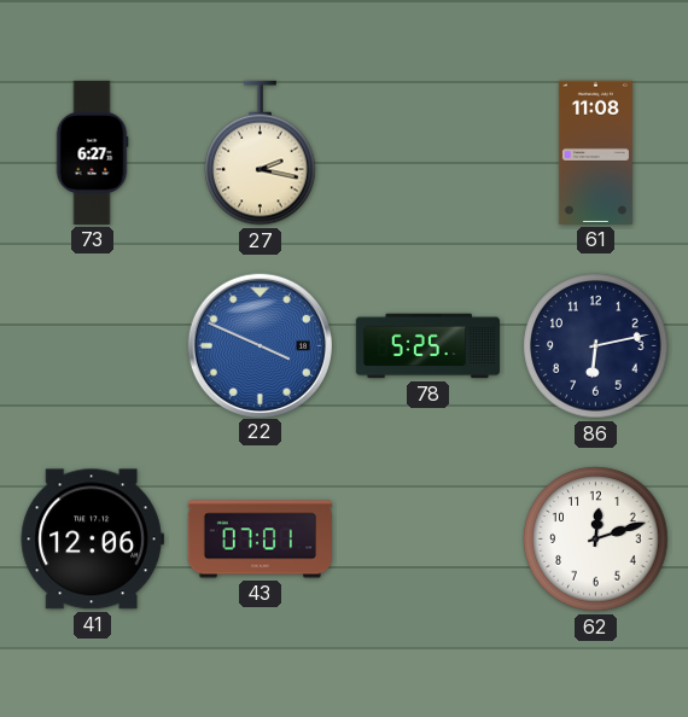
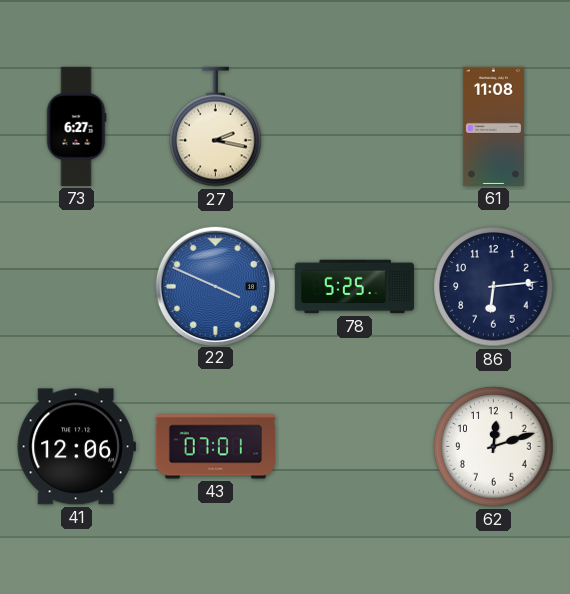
86: 6:13 -> 6:14
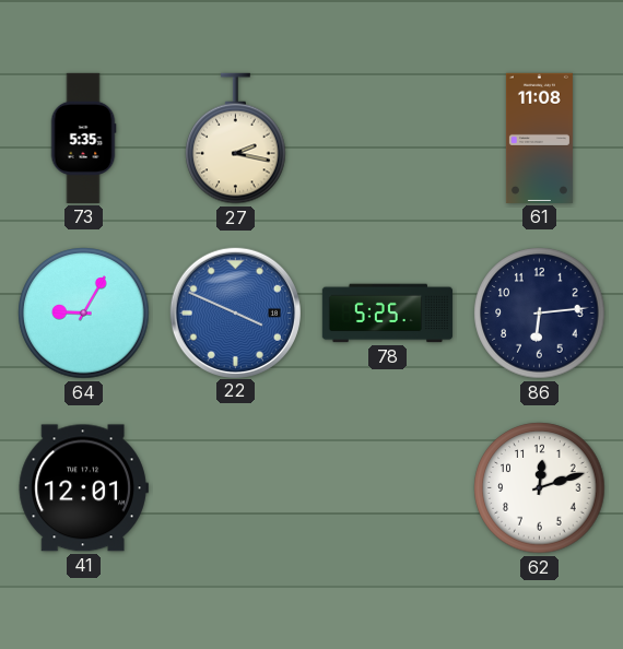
73: 6:27 -> 5:35
64: none -> 9:05
41: 12:06 -> 12:01
43: 07:01 -> none
